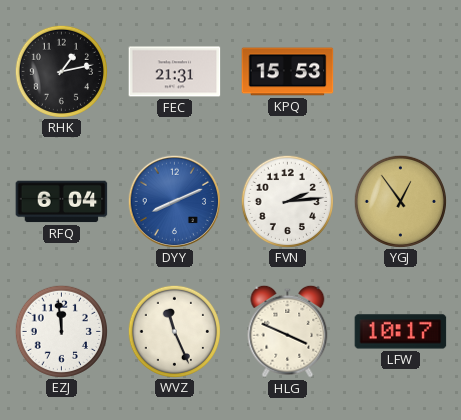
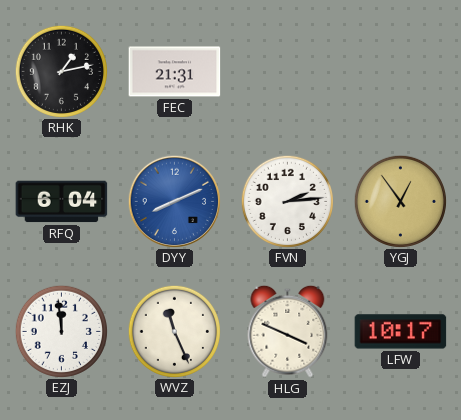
KPQ: 15:53 -> none
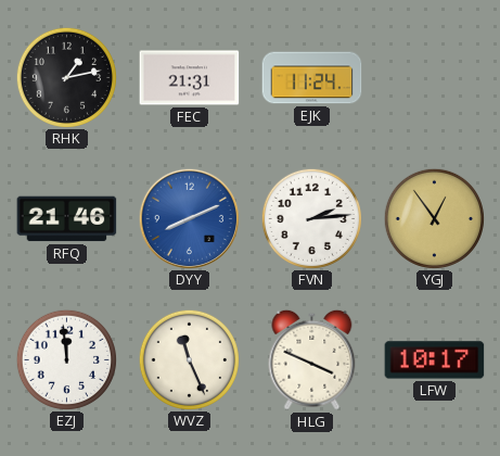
EJK: none -> 11:24
RFQ: 6:04 -> 21:46
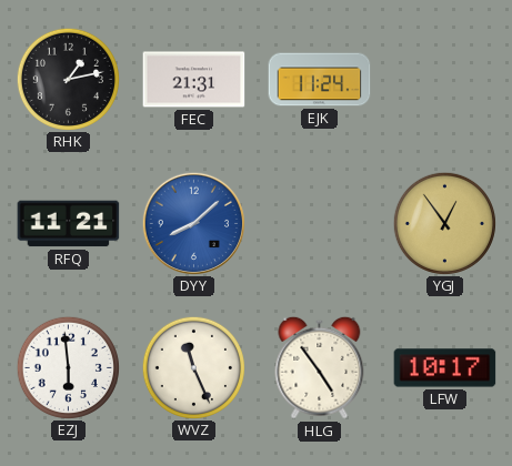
RFQ: 21:46 -> 11:21
DYY: 8:11 -> 8:08
FVN: 2:14 -> none
EZJ: 11:59 -> 5:59
HLG: 3:49 -> 4:54
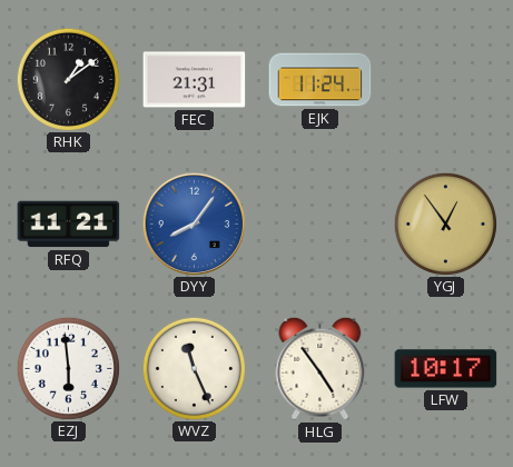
RHK: 1:13 -> 1:09
DYY: 8:08 -> 8:06
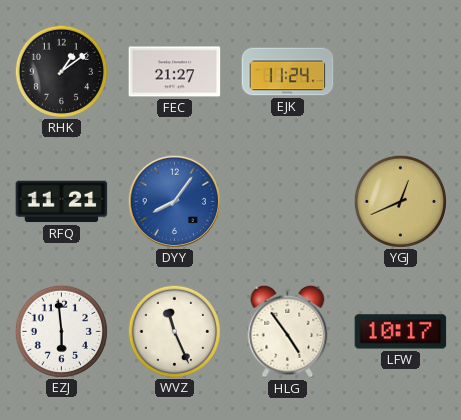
FEC: 21:31 -> 21:27
YGJ: 12:54 -> 12:41
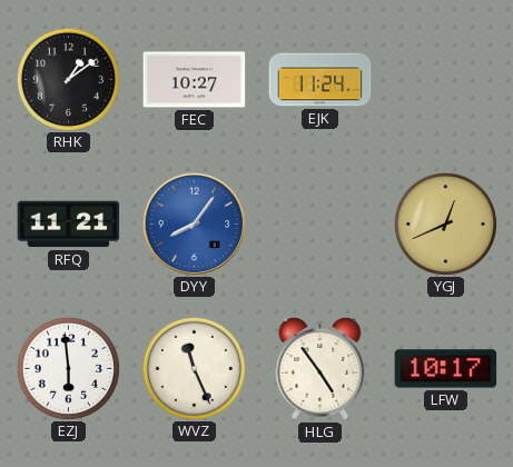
FEC: 21:27 -> 10:27
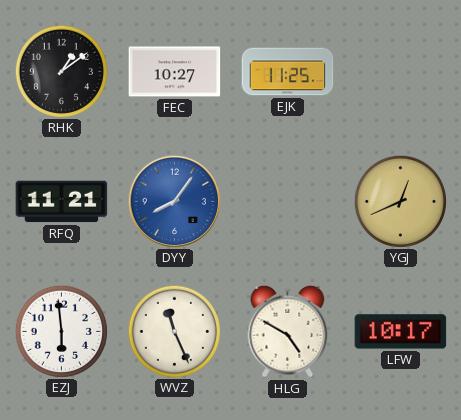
EJK: 11:24 -> 11:25
HLG: 4:54 -> 4:50
